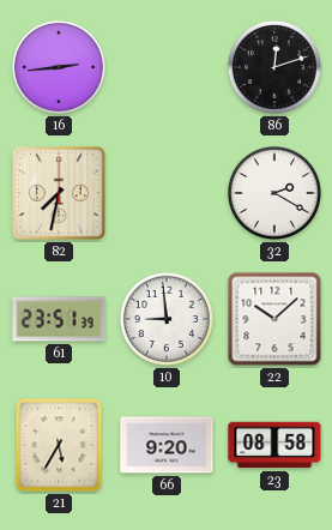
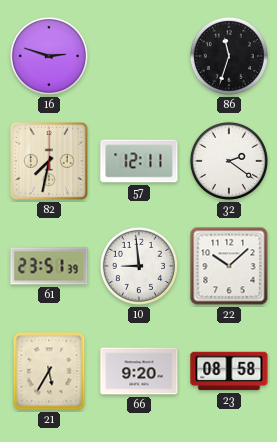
16: 2:44 -> 2:48
86: 12:12 -> 11:33
57: none -> 12:11
32: 2:20 -> 2:21
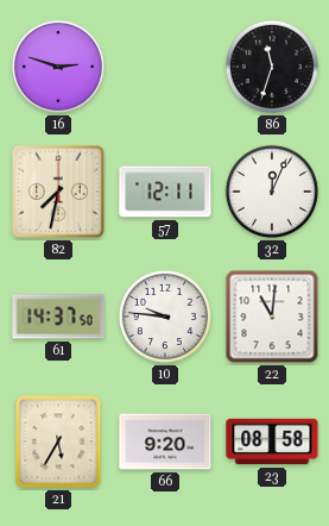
32: 2:21 -> 12:04
61: 23:51 -> 14:37
10: 8:59 -> 9:46
22: 10:08 -> 11:01
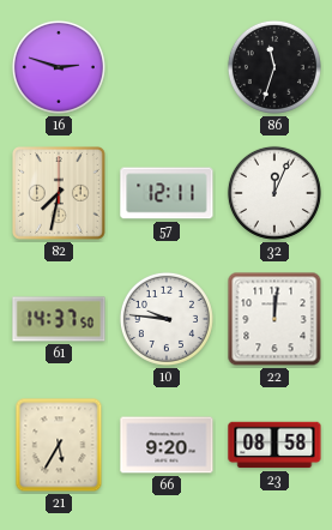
22: 11:01 -> 12:01
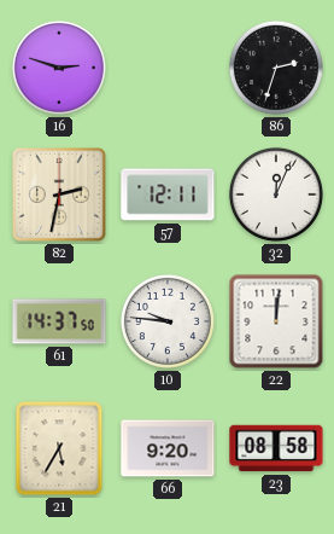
86: 11:33 -> 2:33
82: 7:32 -> 2:32
